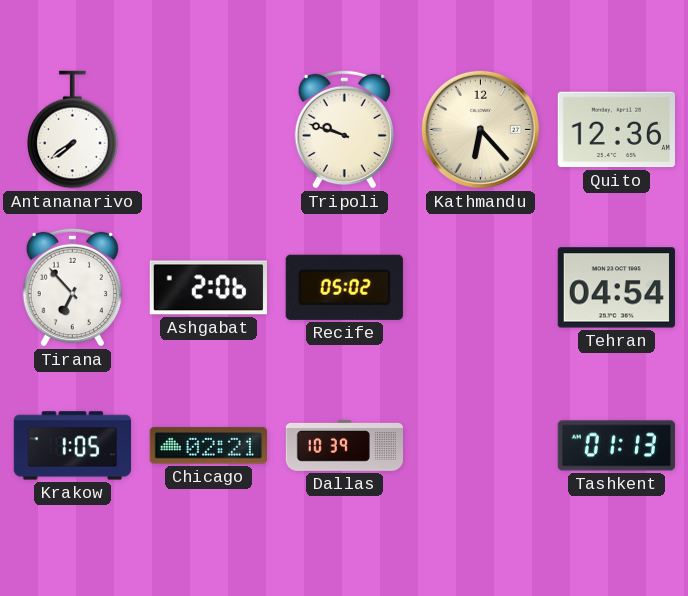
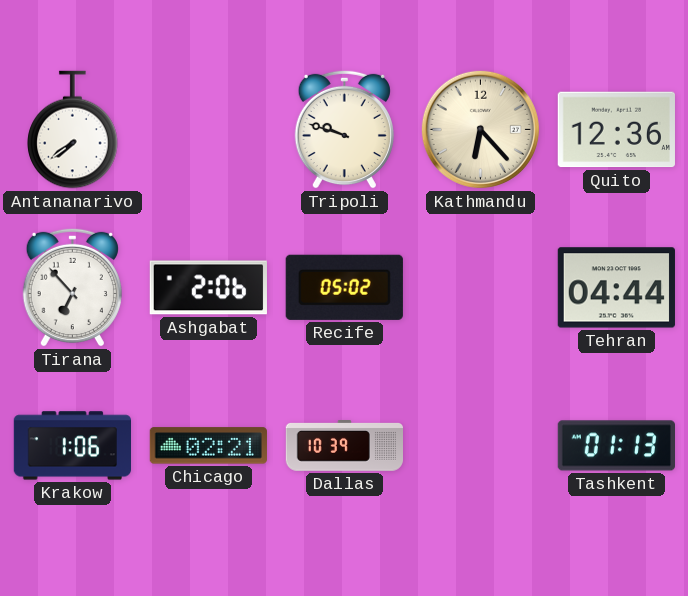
Tehran: 04:54 -> 04:44
Krakow: 1:05 -> 1:06
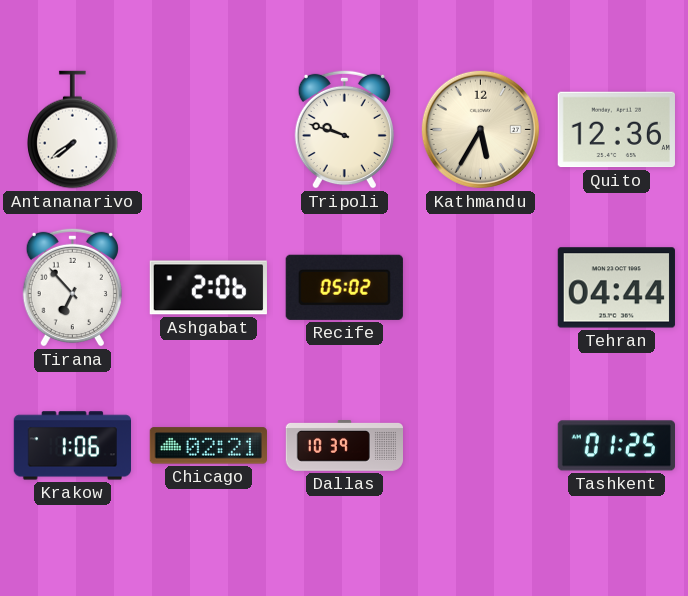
Kathmandu: 6:23 -> 5:35
Tashkent: 01:13 -> 01:25
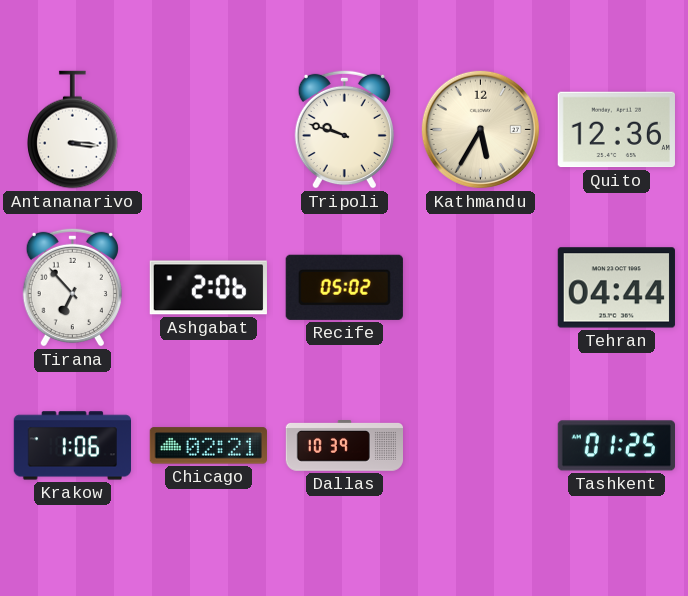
Antananarivo: 7:39 -> 3:16
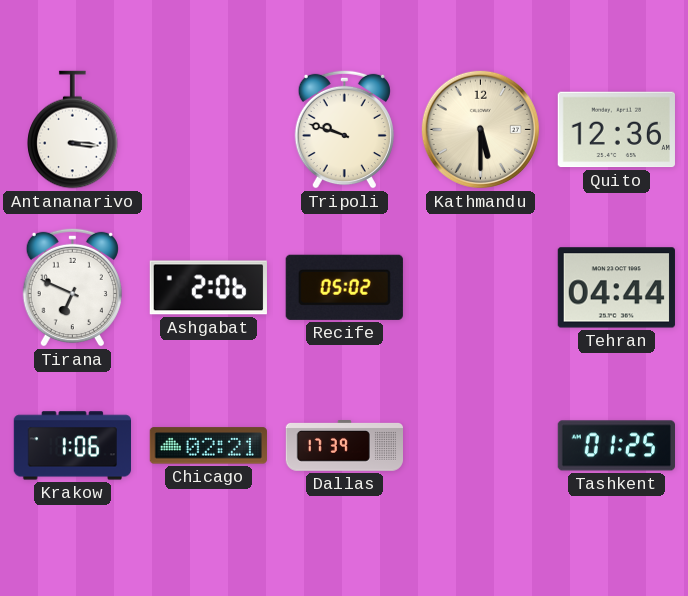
Kathmandu: 5:35 -> 5:30
Tirana: 6:53 -> 6:49
Dallas: 10:39 -> 17:39
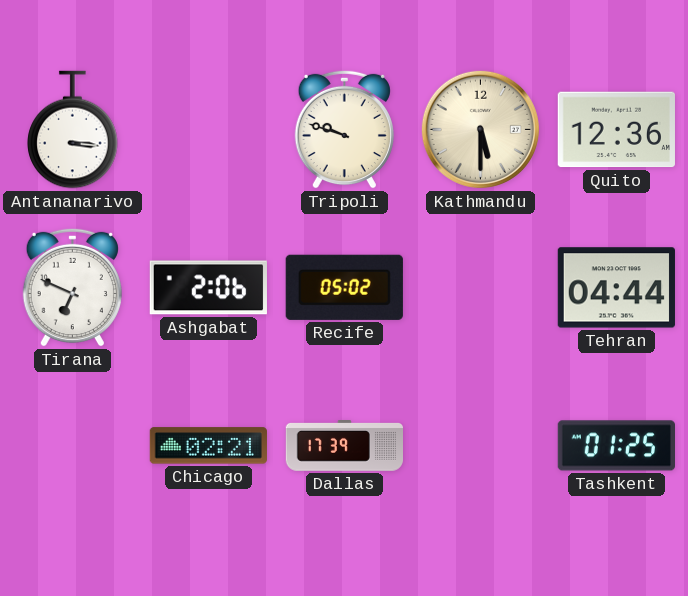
Krakow: 1:06 -> none
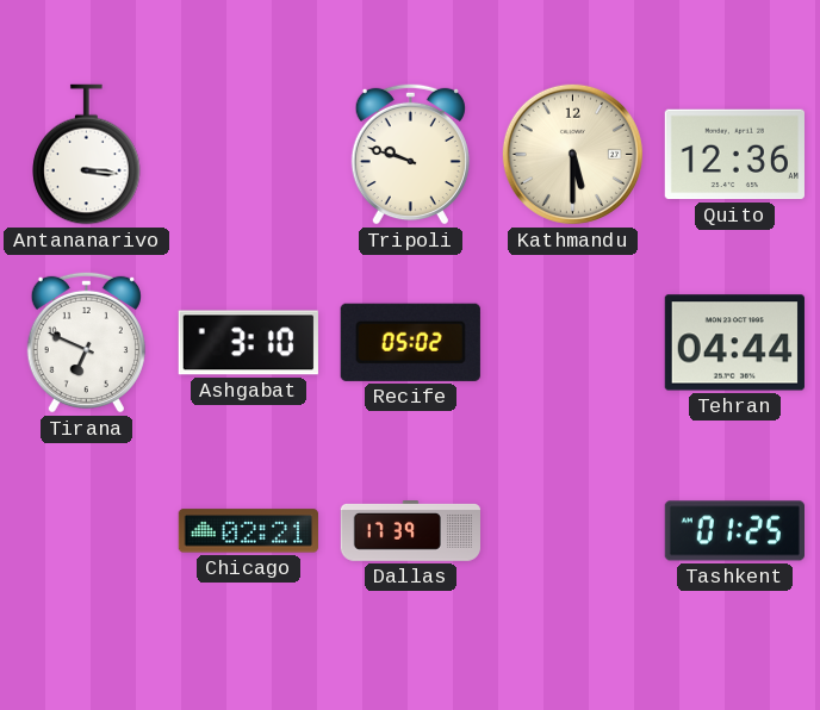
Ashgabat: 2:06 -> 3:10
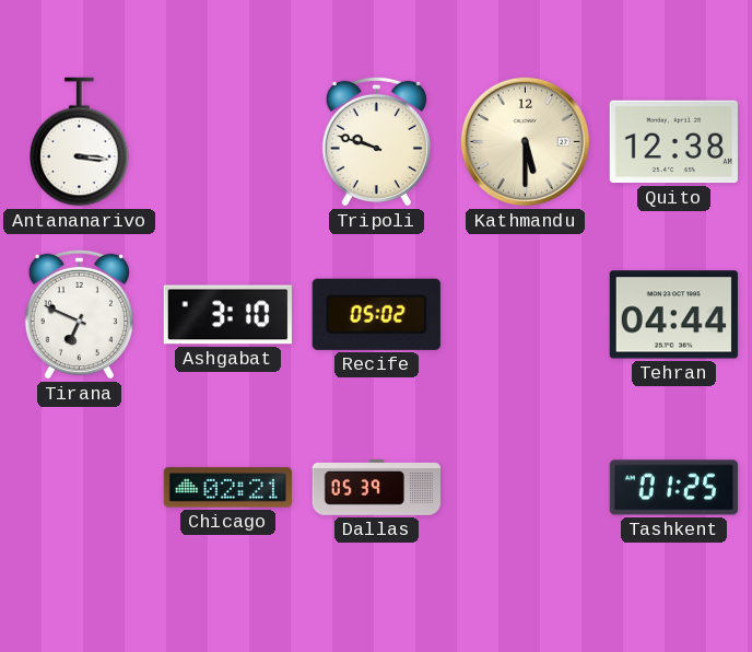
Quito: 12:36 -> 12:38
Dallas: 17:39 -> 05:39
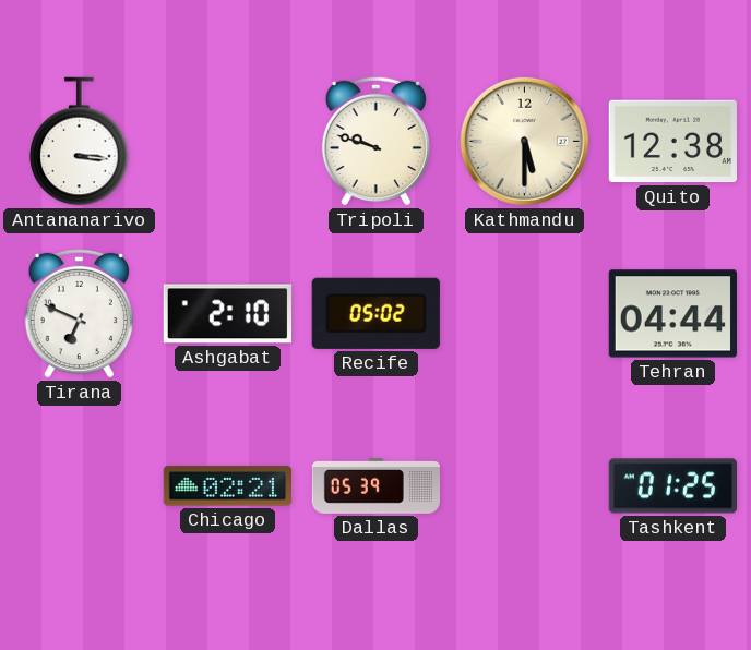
Ashgabat: 3:10 -> 2:10
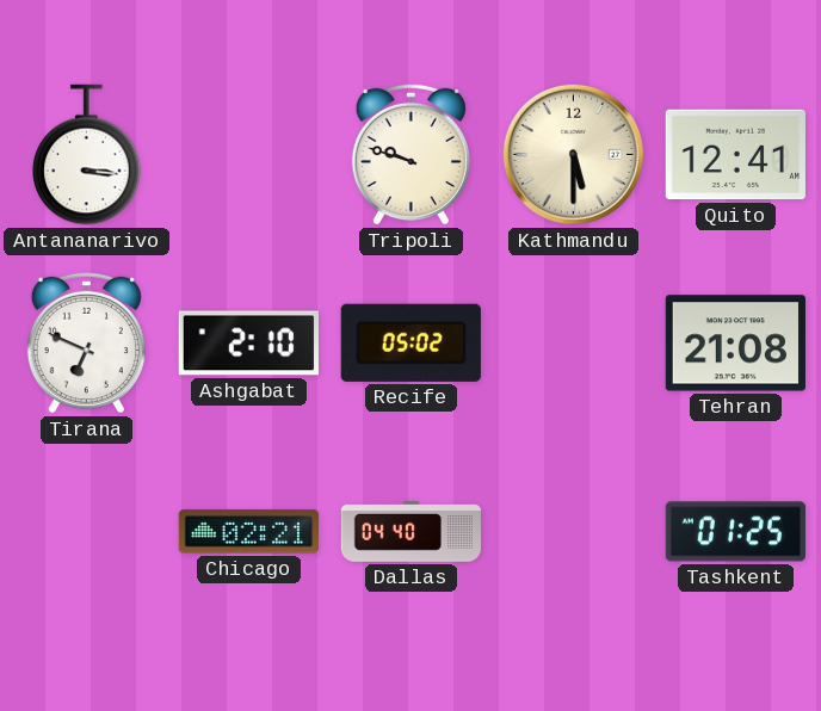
Quito: 12:38 -> 12:41
Tehran: 04:44 -> 21:08
Dallas: 05:39 -> 04:40
